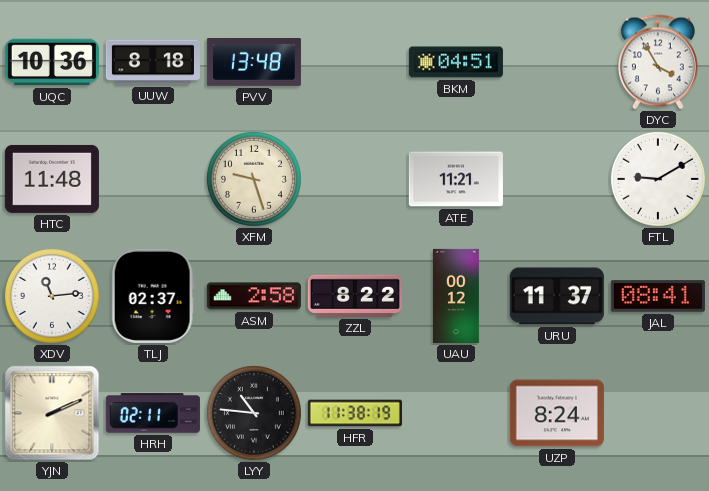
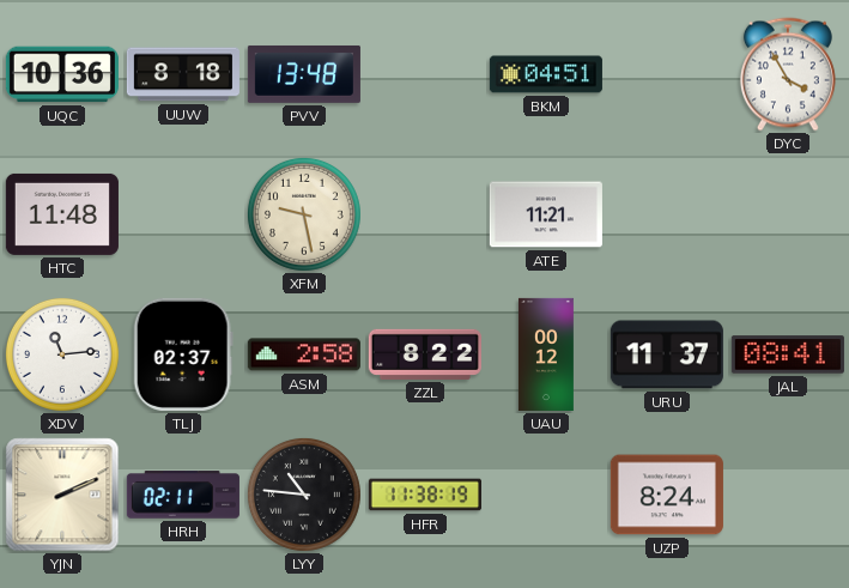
XFM: 9:27 -> 9:28
FTL: 9:10 -> none
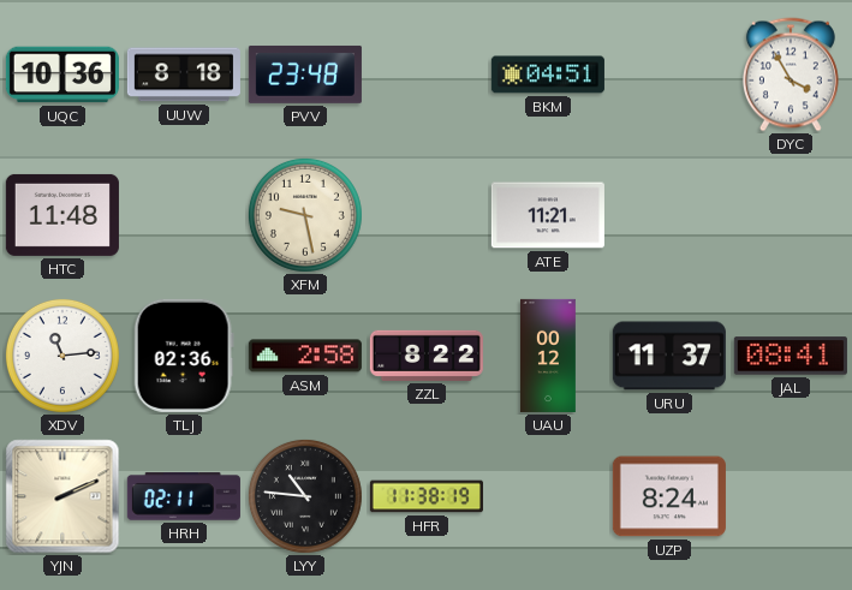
PVV: 13:48 -> 23:48
TLJ: 02:37 -> 02:36
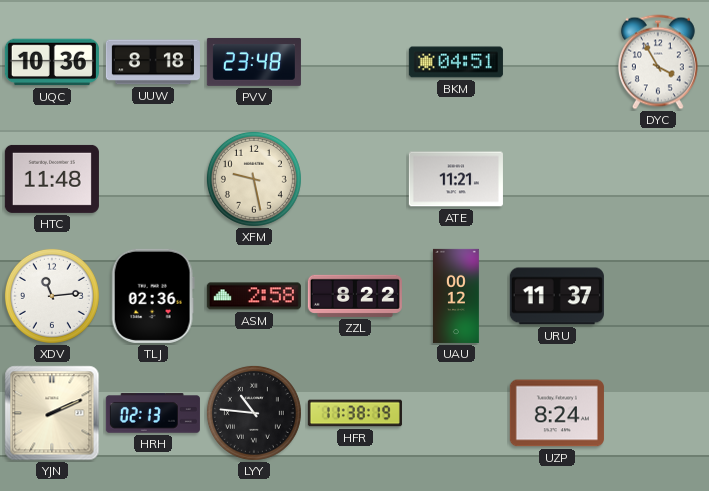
JAL: 08:41 -> none
HRH: 02:11 -> 02:13
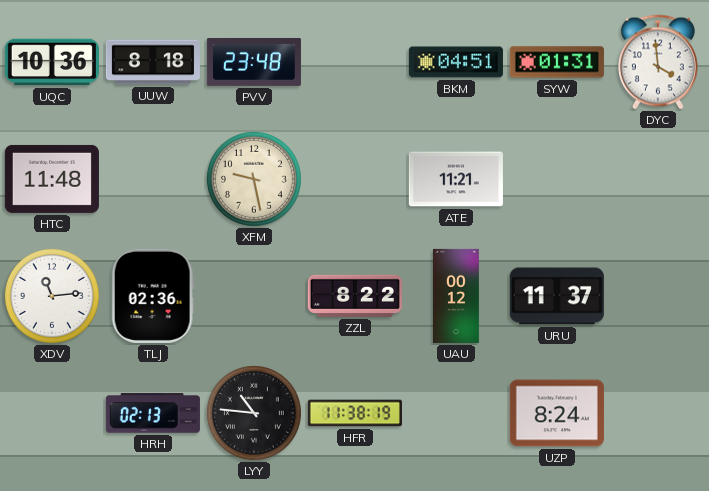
SYW: none -> 01:31
DYC: 3:55 -> 3:59
ASM: 2:58 -> none
YJN: 2:11 -> none
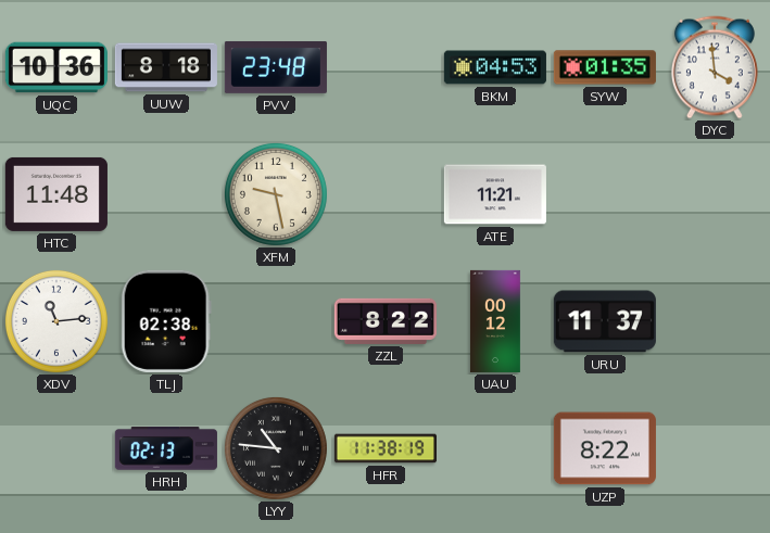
BKM: 04:51 -> 04:53
SYW: 01:31 -> 01:35
TLJ: 02:36 -> 02:38
UZP: 8:24 -> 8:22
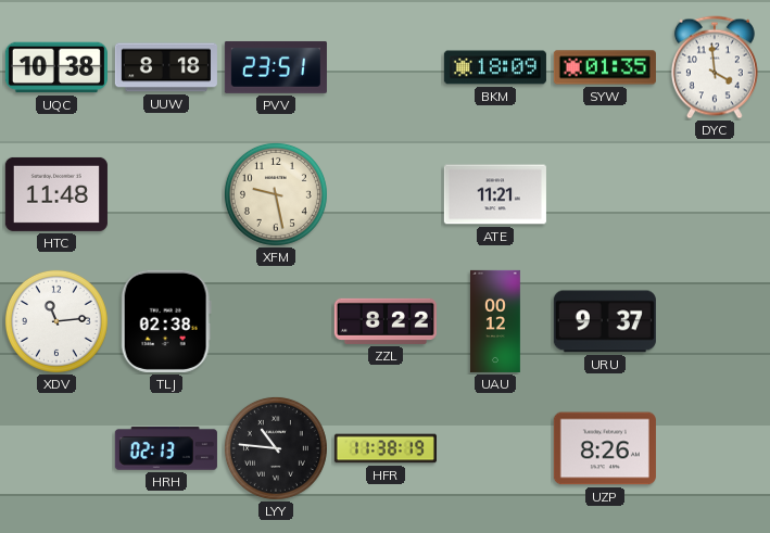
UQC: 10:36 -> 10:38
PVV: 23:48 -> 23:51
BKM: 04:53 -> 18:09
URU: 11:37 -> 9:37
UZP: 8:22 -> 8:26
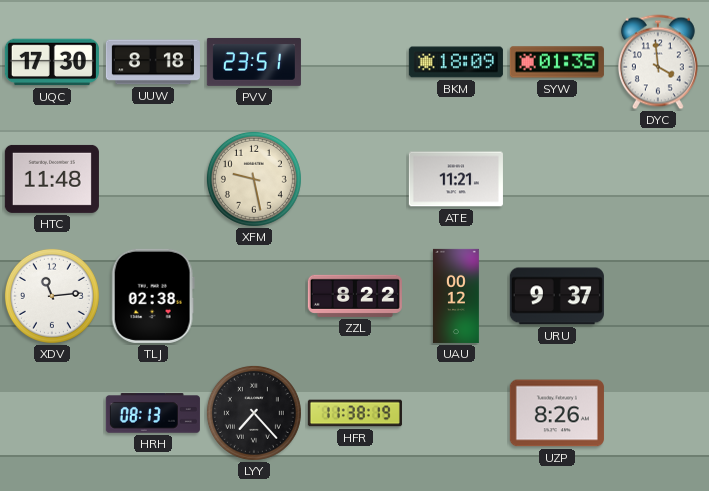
UQC: 10:38 -> 17:30
HRH: 02:13 -> 08:13
LYY: 10:46 -> 7:23
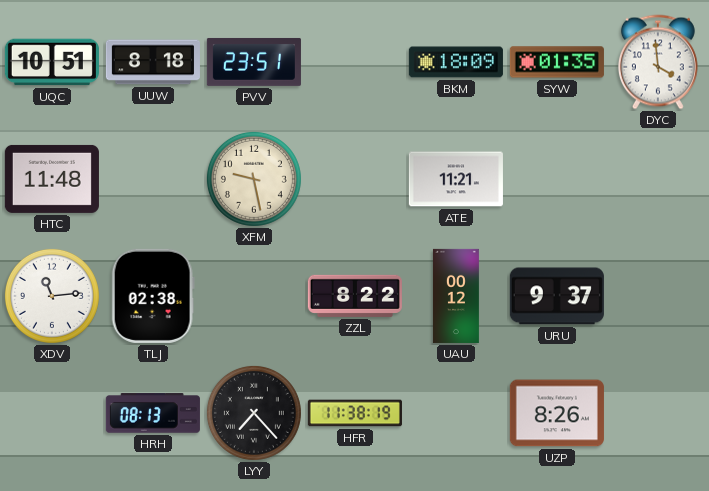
UQC: 17:30 -> 10:51
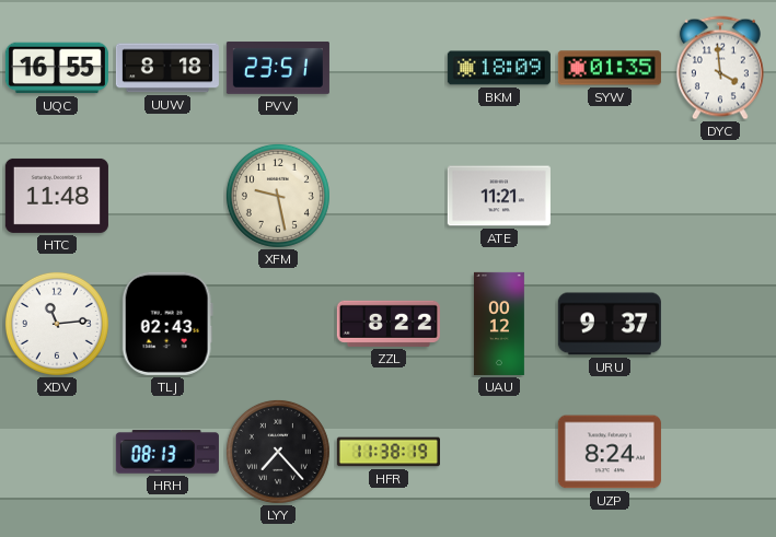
UQC: 10:51 -> 16:55
TLJ: 02:38 -> 02:43
UZP: 8:26 -> 8:24
